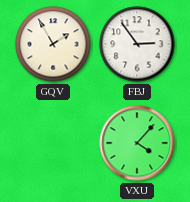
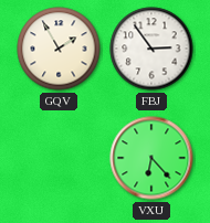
VXU: 4:07 -> 6:23
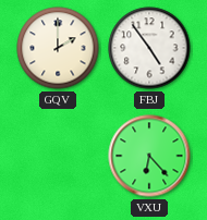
GQV: 1:55 -> 2:00
FBJ: 2:54 -> 4:54
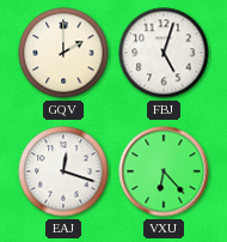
FBJ: 4:54 -> 5:03
EAJ: none -> 12:18
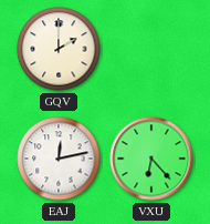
FBJ: 5:03 -> none
EAJ: 12:18 -> 12:13
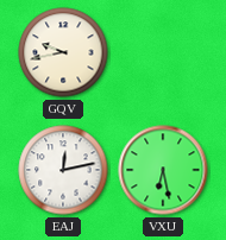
GQV: 2:00 -> 9:43
VXU: 6:23 -> 6:28
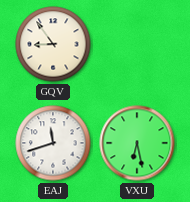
GQV: 9:43 -> 8:54
EAJ: 12:13 -> 11:42
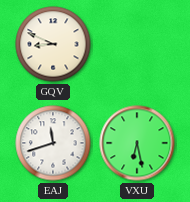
GQV: 8:54 -> 8:49
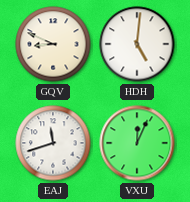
HDH: none -> 5:01
VXU: 6:28 -> 12:04
